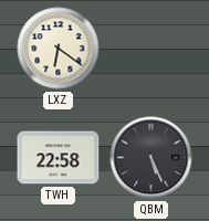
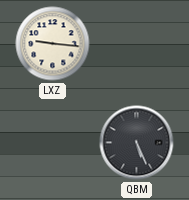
LXZ: 6:21 -> 9:16
TWH: 22:58 -> none
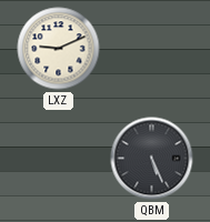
LXZ: 9:16 -> 9:11
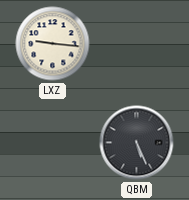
LXZ: 9:11 -> 9:16
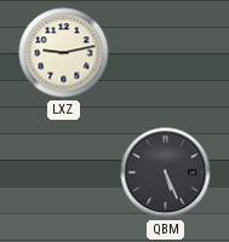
LXZ: 9:16 -> 9:13
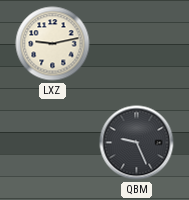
QBM: 5:26 -> 9:26
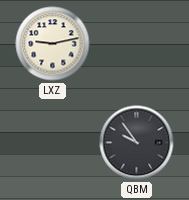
QBM: 9:26 -> 9:54
